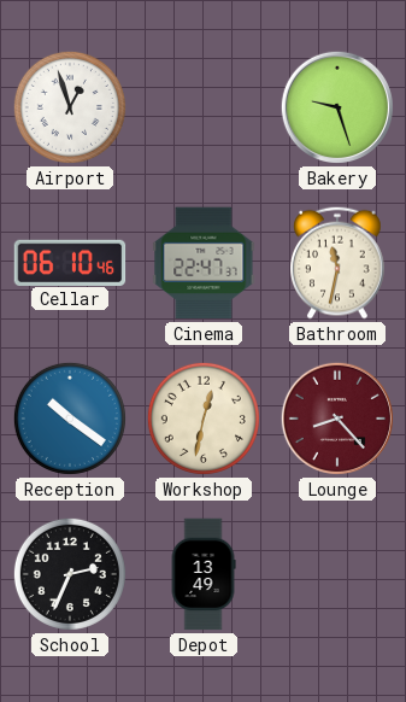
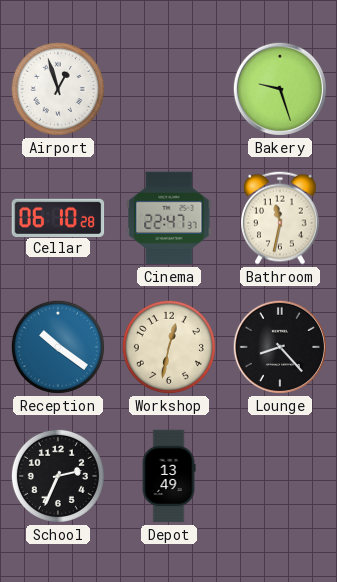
Cellar: 06:10:46 -> 06:10:28
Lounge dial: burgundy -> black
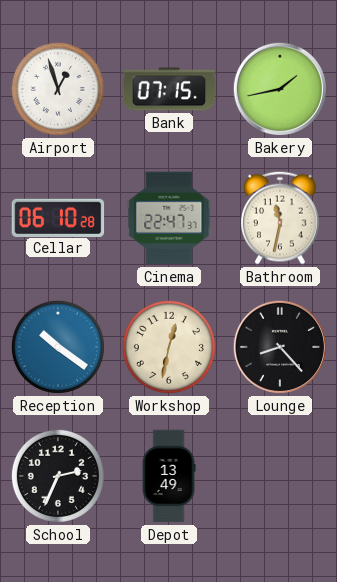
Bank: none -> 07:15
Bakery: 9:27 -> 1:43
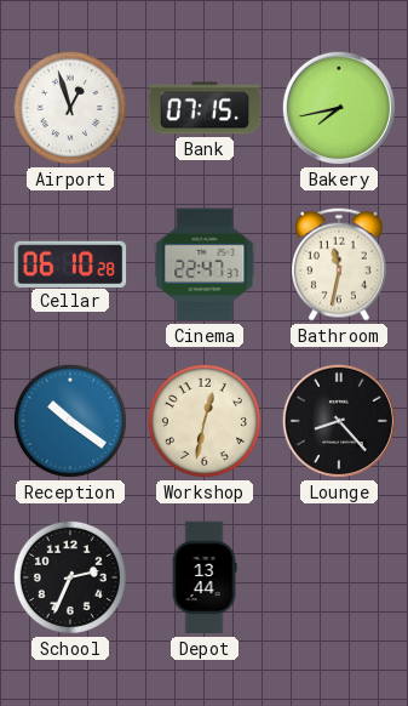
Bakery: 1:43 -> 7:43
Depot: 13:49 -> 13:44
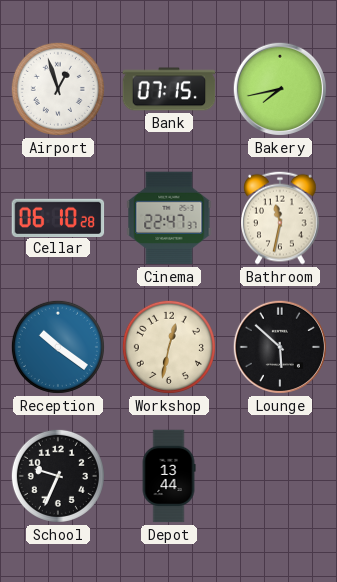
Lounge: 8:23 -> 5:52
School: 2:34 -> 9:34
